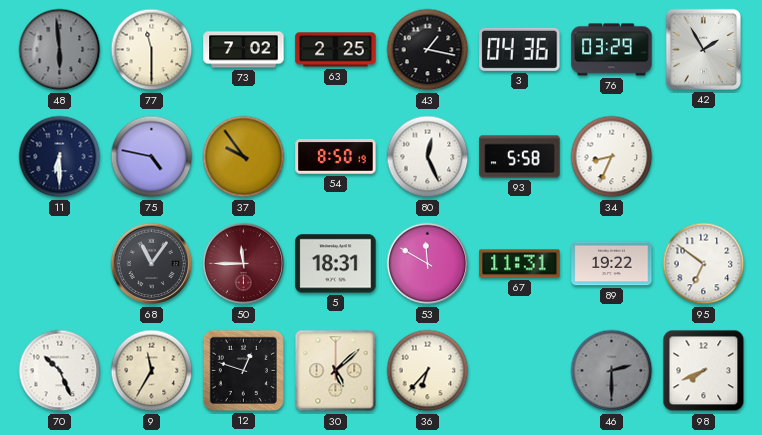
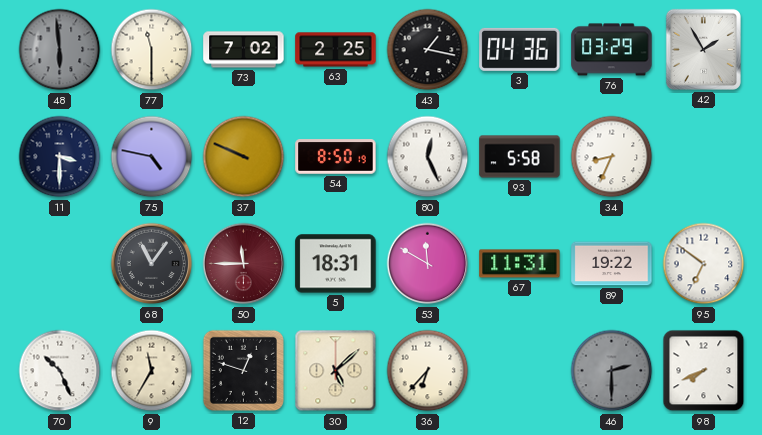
11: 6:30 -> 3:30
37: 9:54 -> 9:49
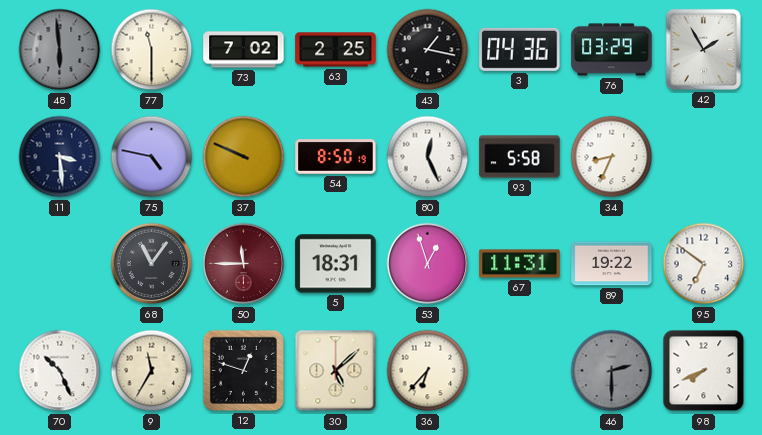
11: 3:30 -> 3:29
53: 11:50 -> 12:57
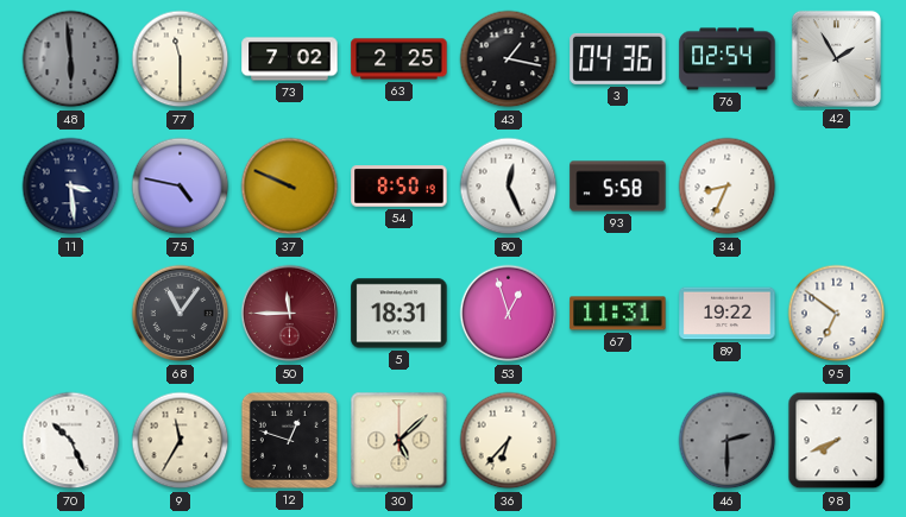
76: 03:29 -> 02:54
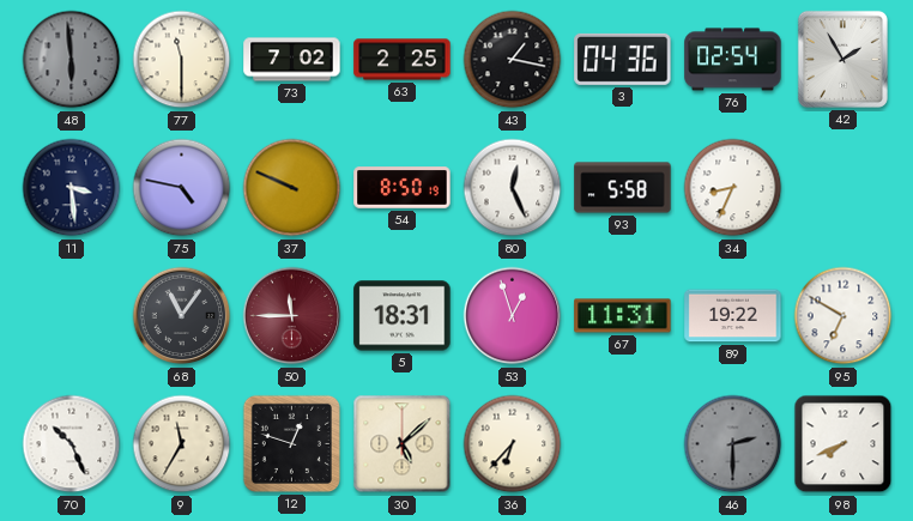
95: 6:51 -> 6:50
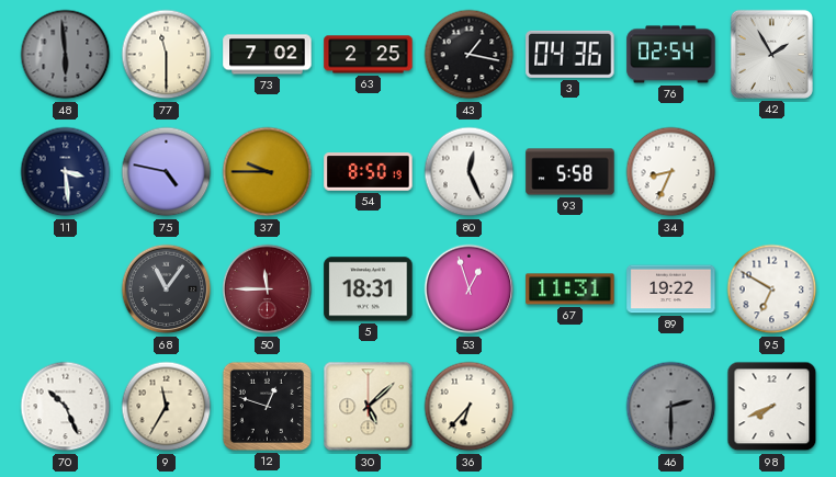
37: 9:49 -> 9:45
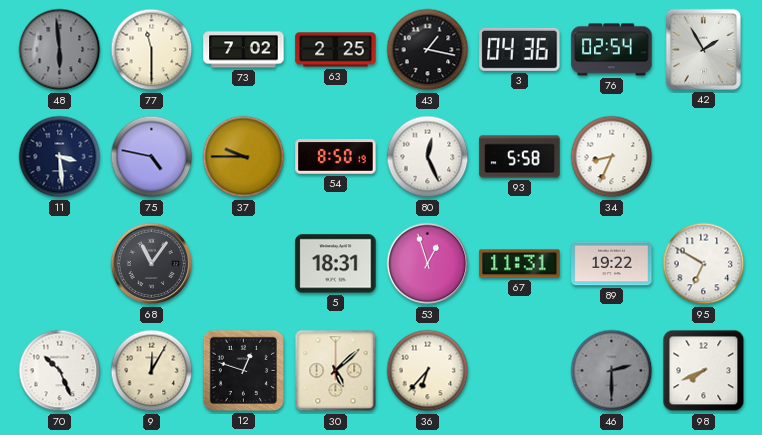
50: 11:45 -> none
9: 11:35 -> 12:05
